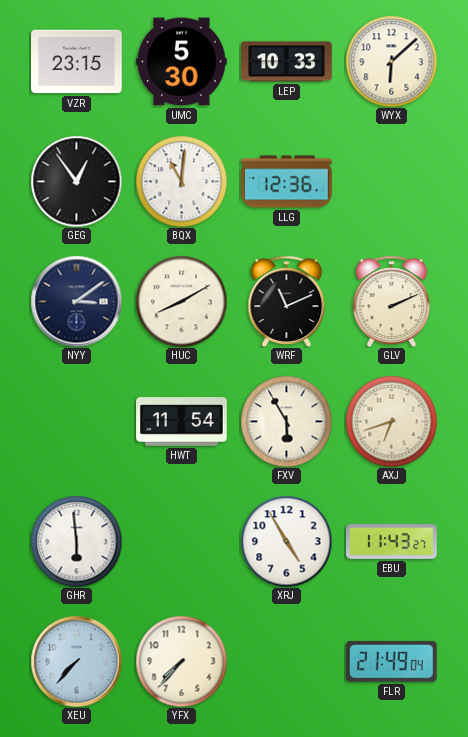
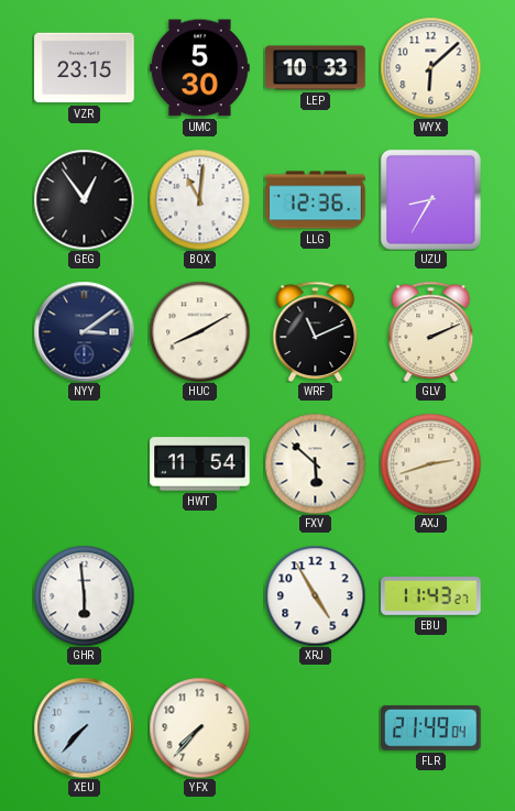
UZU: none -> 8:35
FXV: 5:55 -> 5:52
AXJ: 6:42 -> 2:42
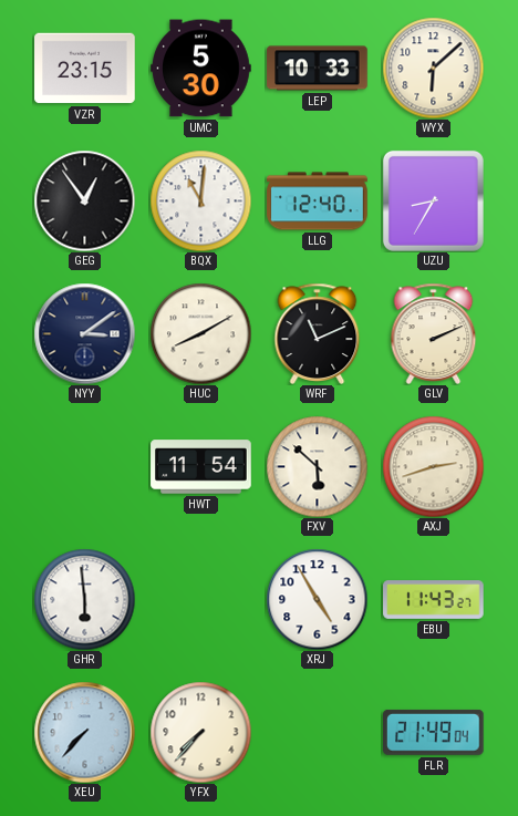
LLG: 12:36 -> 12:40
